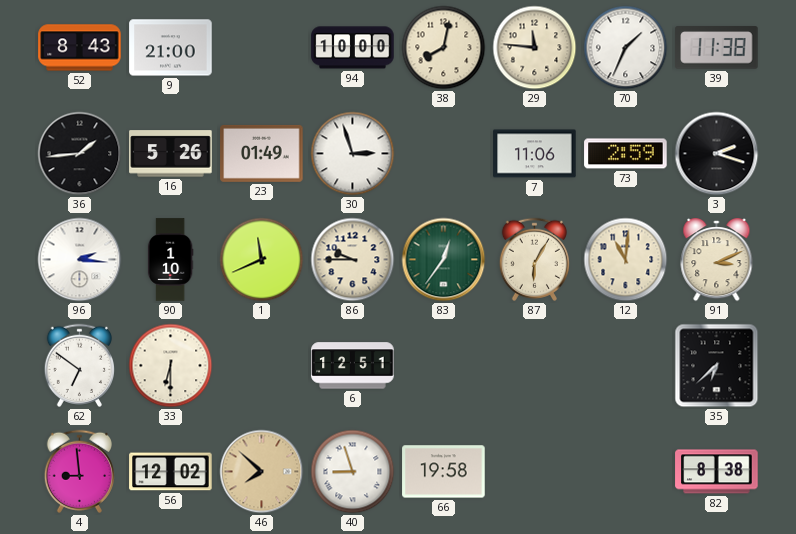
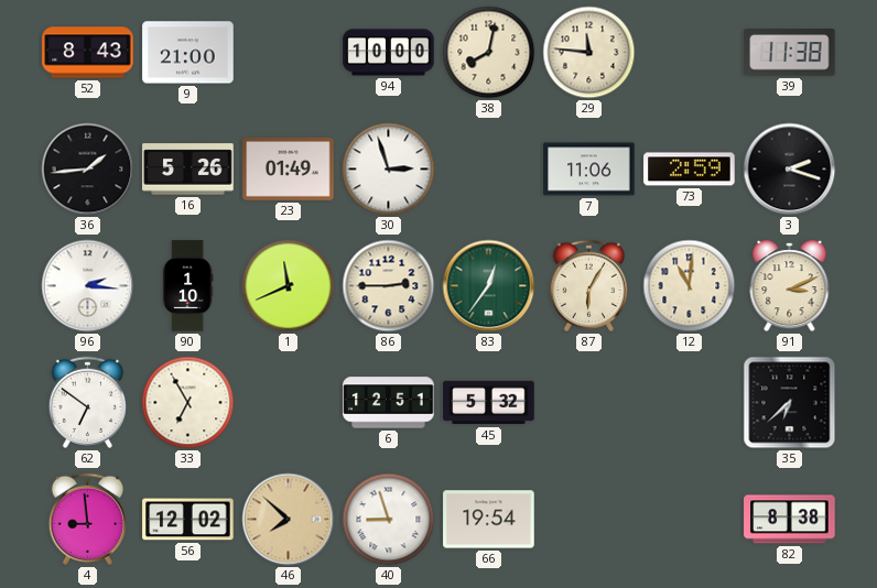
70: 1:34 -> none
86: 9:45 -> 2:45
33: 6:30 -> 6:55
45: none -> 5:32
66: 19:58 -> 19:54
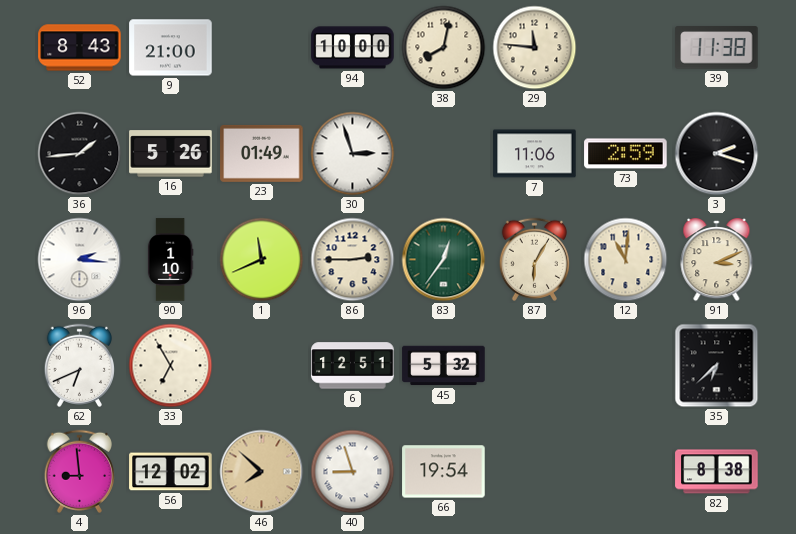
62: 6:51 -> 6:41
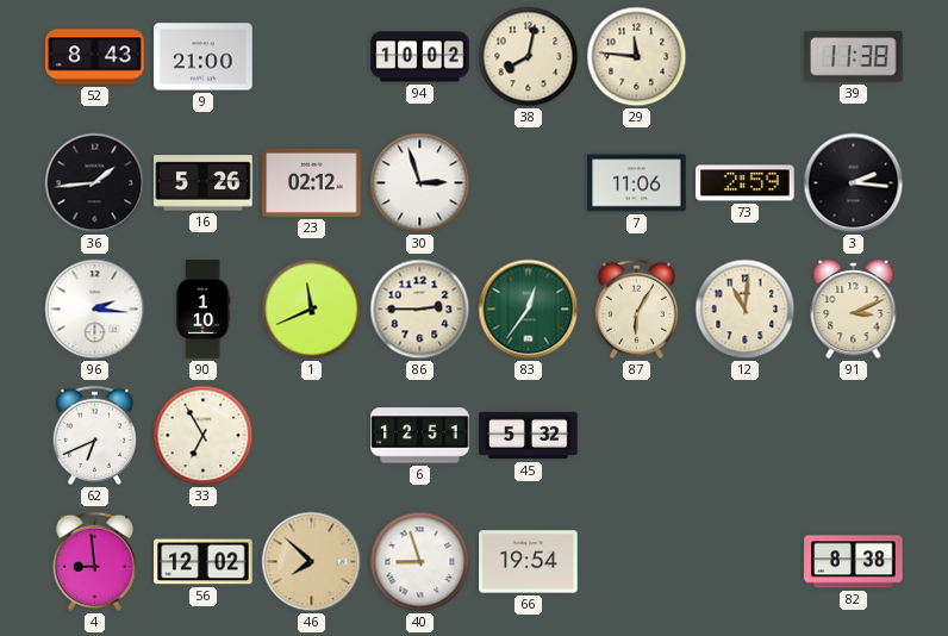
94: 10:00 -> 10:02
23: 01:49 -> 02:12
3: 2:18 -> 2:16
35: 6:38 -> none
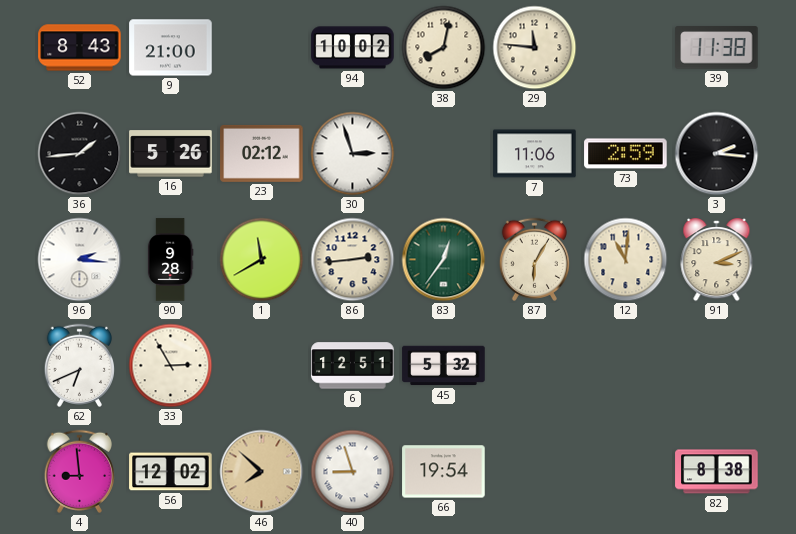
90: 1:10 -> 9:28
1: 11:41 -> 11:40
86: 2:45 -> 2:44
33: 6:55 -> 2:55
